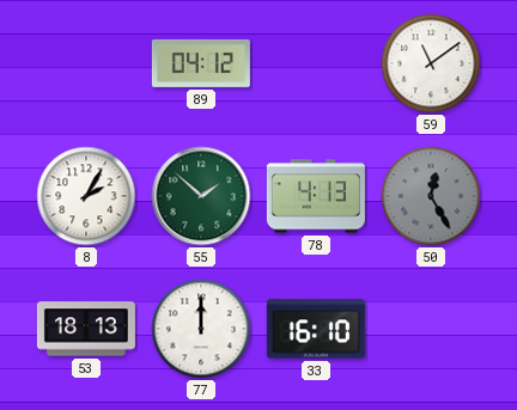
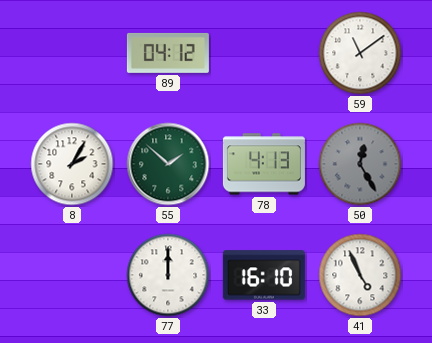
53: 18:13 -> none
41: none -> 4:56
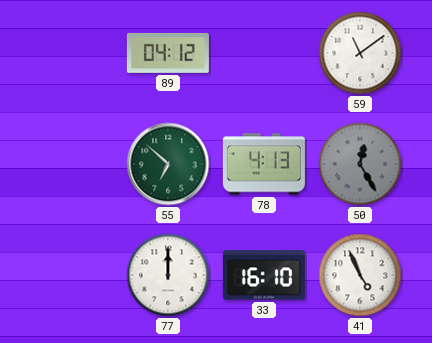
8: 2:05 -> none
55: 1:52 -> 6:52
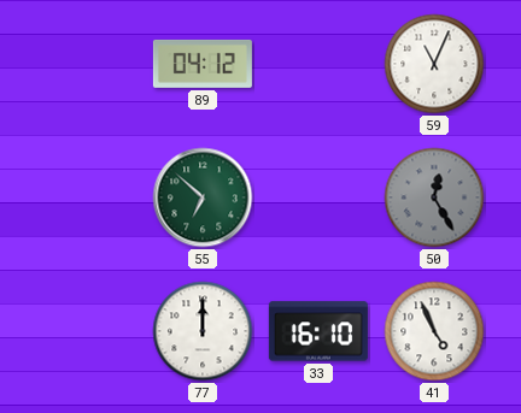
59: 11:09 -> 11:04
78: 4:13 -> none
